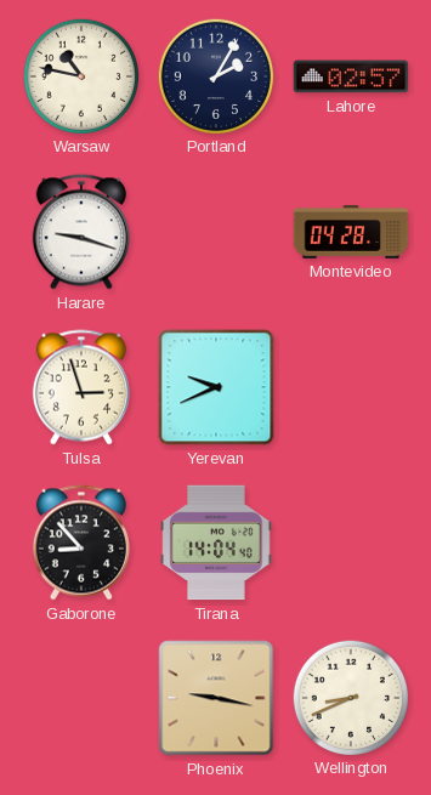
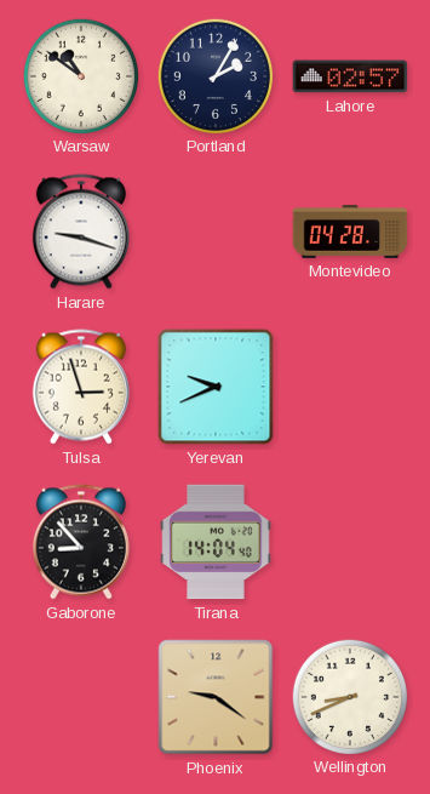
Warsaw: 10:47 -> 10:51
Phoenix: 9:17 -> 9:21
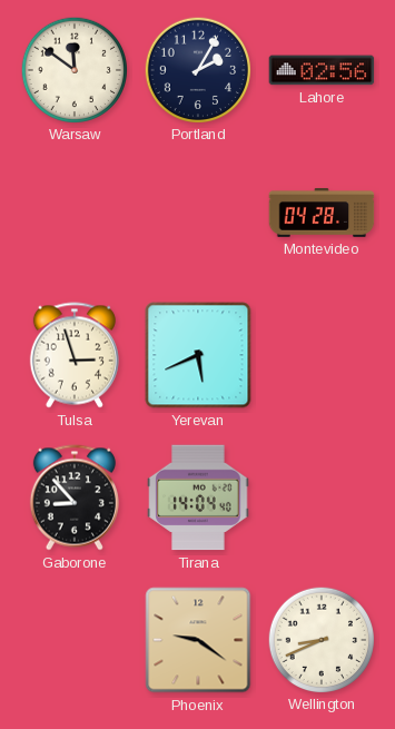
Warsaw: 10:51 -> 11:51
Lahore: 02:57 -> 02:56
Harare: 9:18 -> none
Yerevan: 9:41 -> 5:41
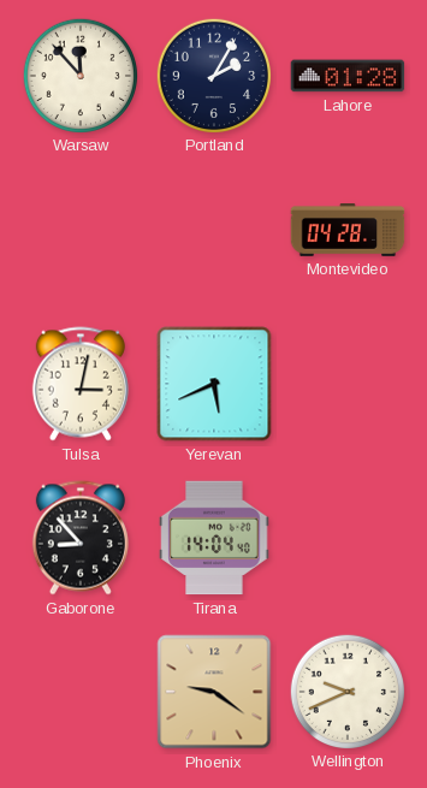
Warsaw: 11:51 -> 11:53
Lahore: 02:56 -> 01:28
Tulsa: 2:57 -> 3:02
Wellington: 8:41 -> 9:41
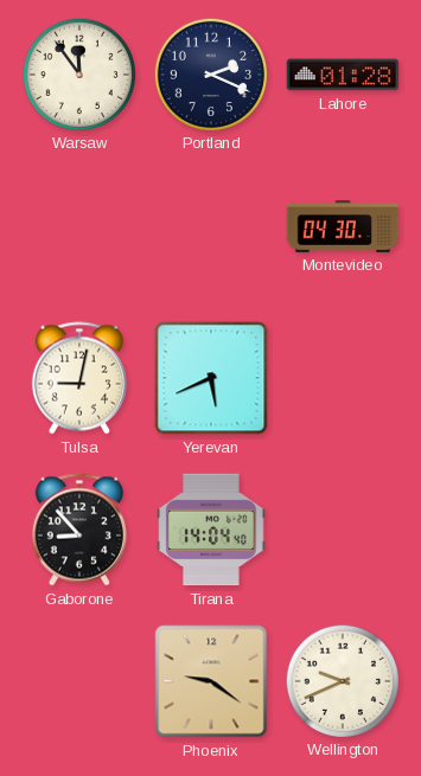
Warsaw: 11:53 -> 11:54
Portland: 2:05 -> 2:19
Montevideo: 04:28 -> 04:30
Tulsa: 3:02 -> 9:02
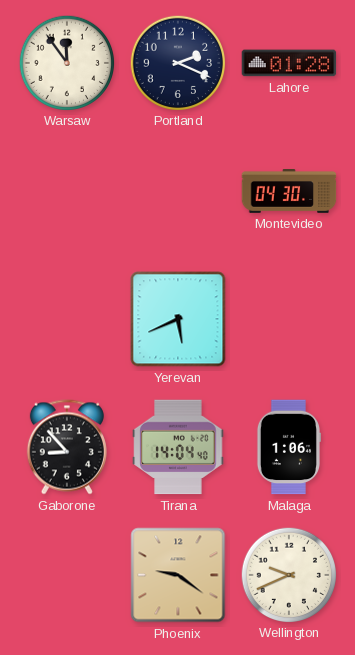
Tulsa: 9:02 -> none
Malaga: none -> 1:06
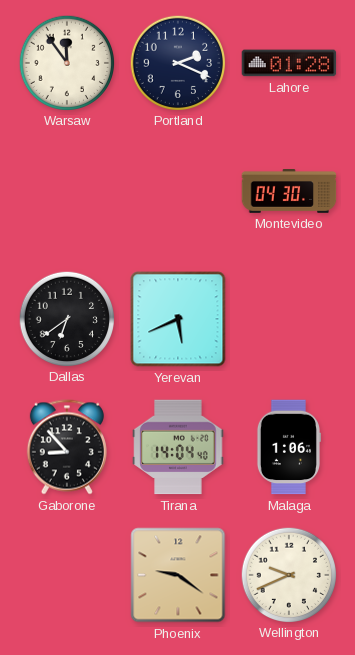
Dallas: none -> 6:39
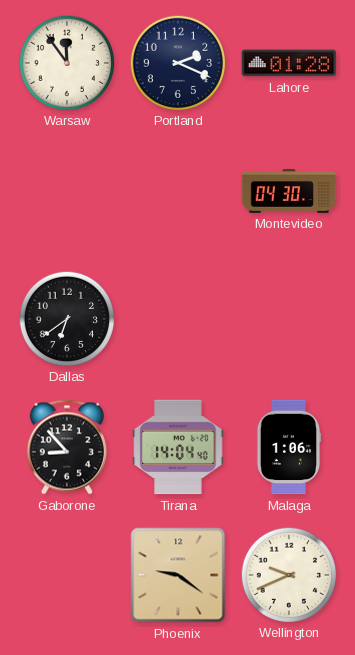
Yerevan: 5:41 -> none
